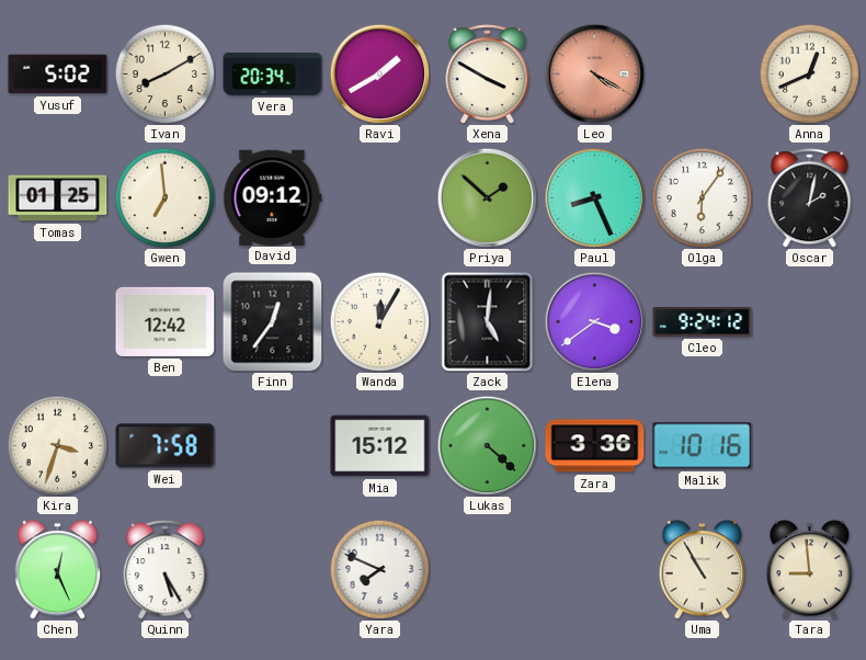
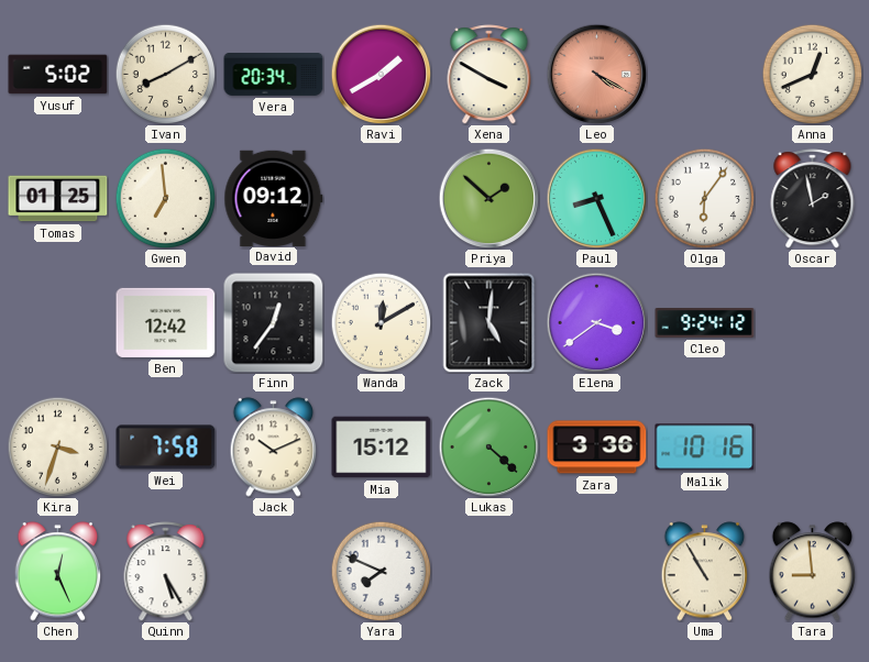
Oscar: 2:02 -> 1:58
Wanda: 12:05 -> 12:10
Jack: none -> 10:11
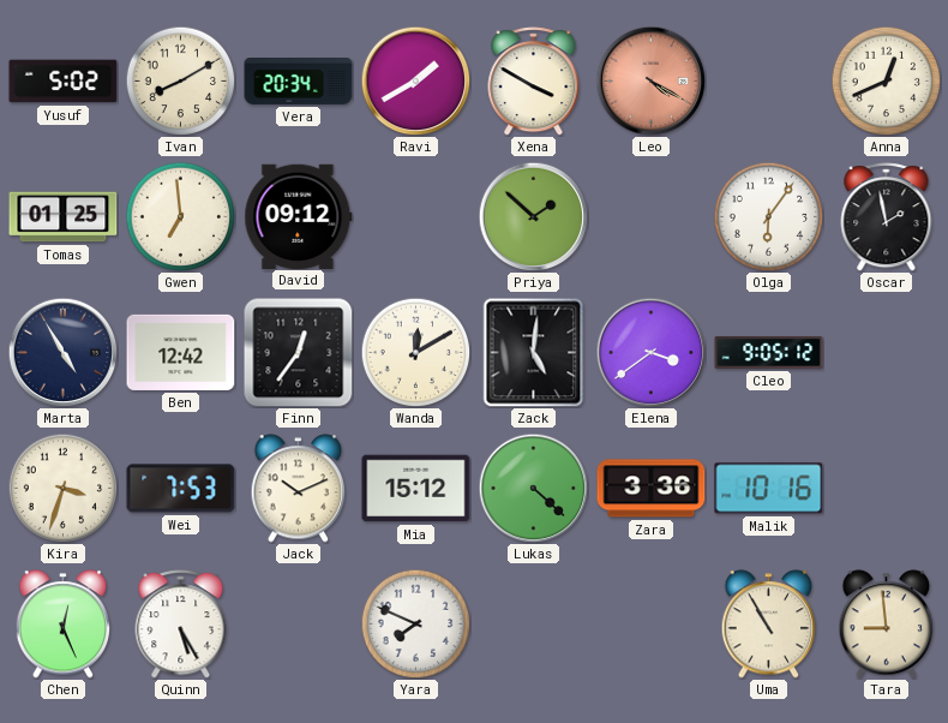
Paul: 8:26 -> none
Marta: none -> 4:55
Cleo: 9:24 -> 9:05
Wei: 7:58 -> 7:53
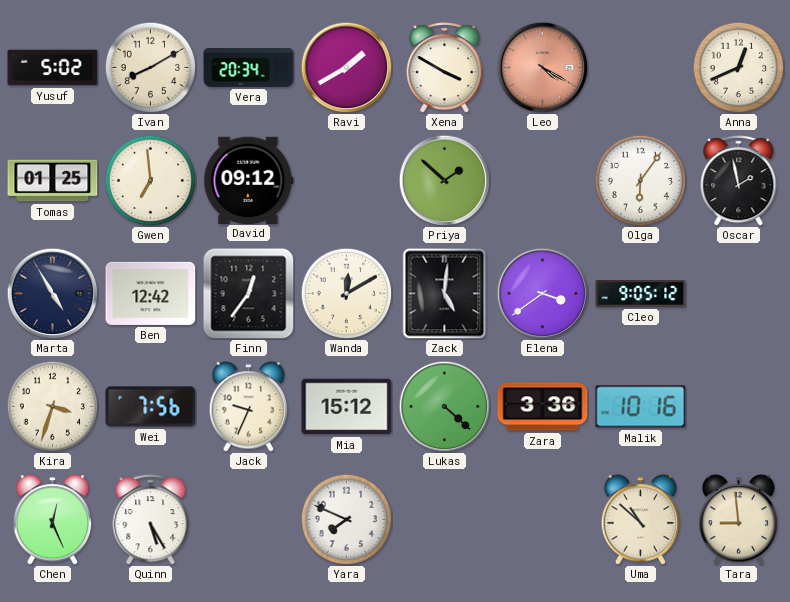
Wei: 7:53 -> 7:56
Jack: 10:11 -> 9:34
Uma: 10:55 -> 10:52
